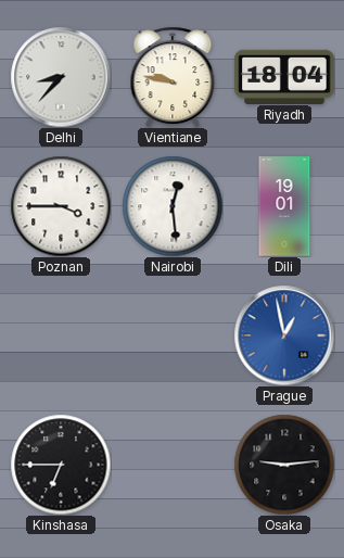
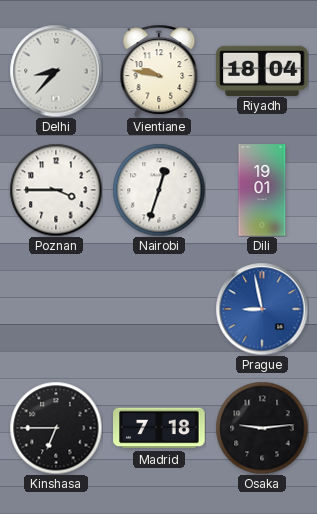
Nairobi: 12:29 -> 12:33
Prague: 12:58 -> 8:58
Madrid: none -> 7:18
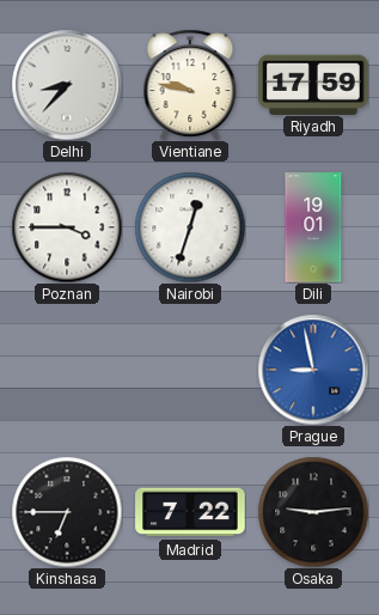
Riyadh: 18:04 -> 17:59
Madrid: 7:18 -> 7:22
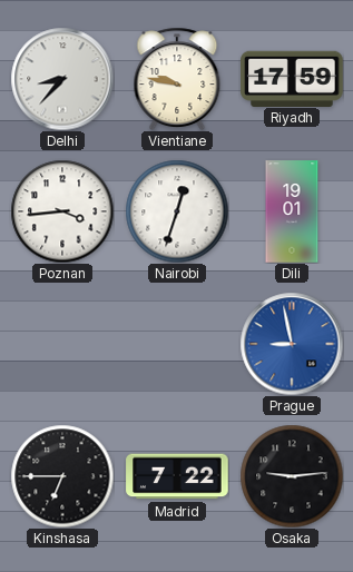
Poznan: 3:45 -> 3:44
